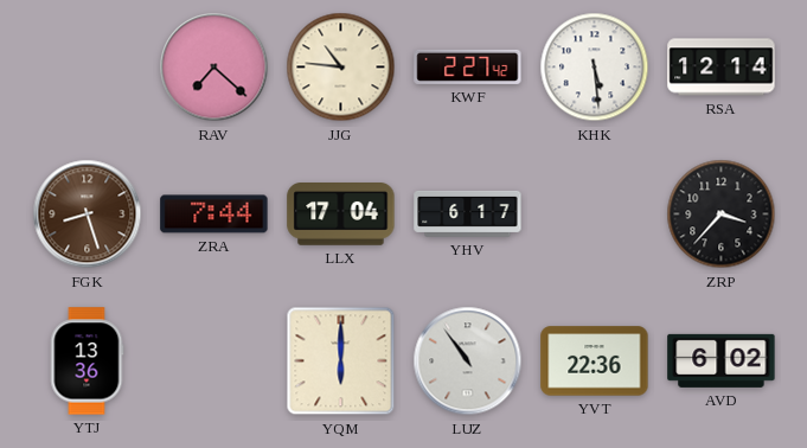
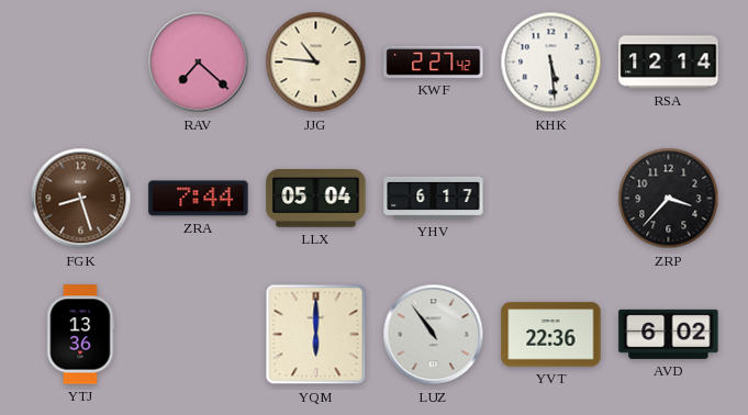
LLX: 17:04 -> 05:04
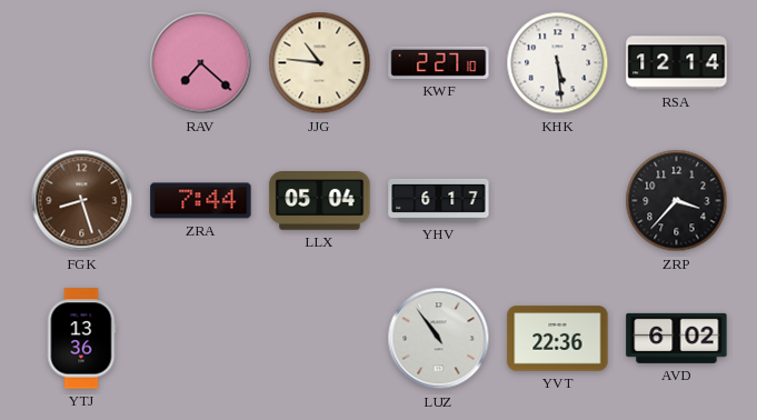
KWF: 2:27:42 -> 2:27:10
YQM: 6:00 -> none
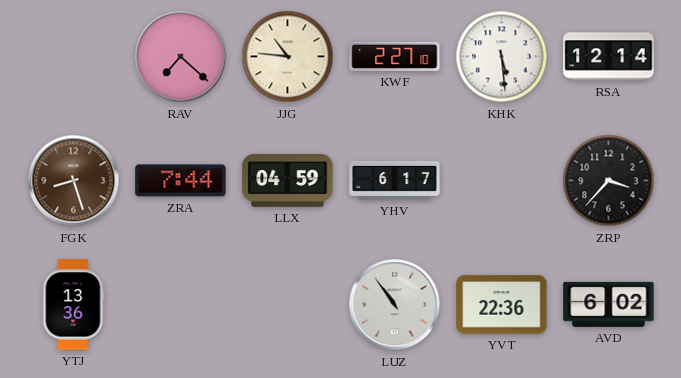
LLX: 05:04 -> 04:59
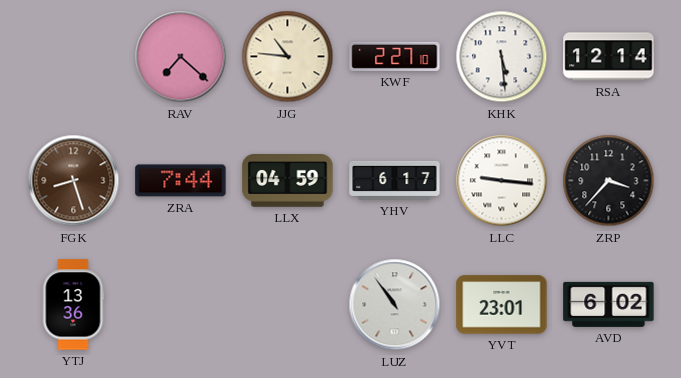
LLC: none -> 9:16
YVT: 22:36 -> 23:01
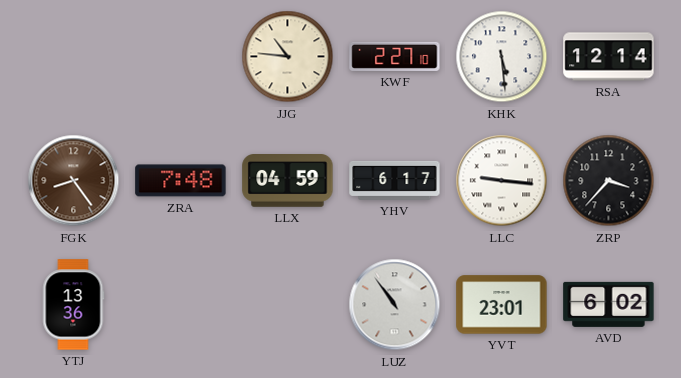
RAV: 7:22 -> none
FGK: 8:27 -> 8:24
ZRA: 7:44 -> 7:48
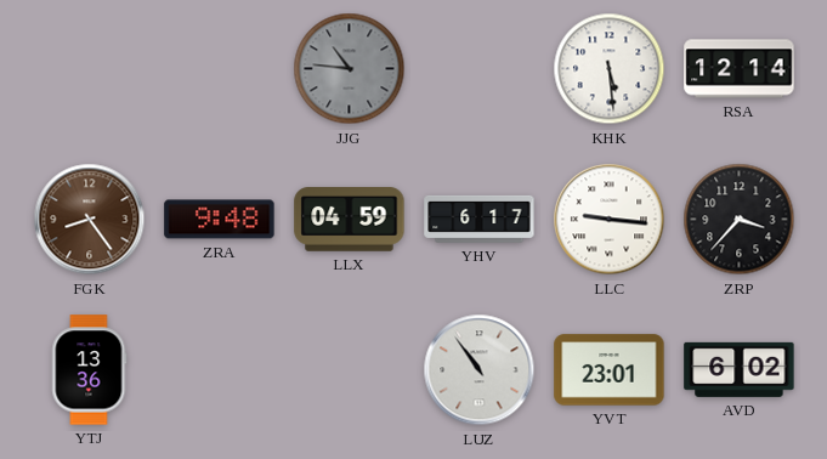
JJG dial: cream -> grey
KWF: 2:27 -> none
ZRA: 7:48 -> 9:48
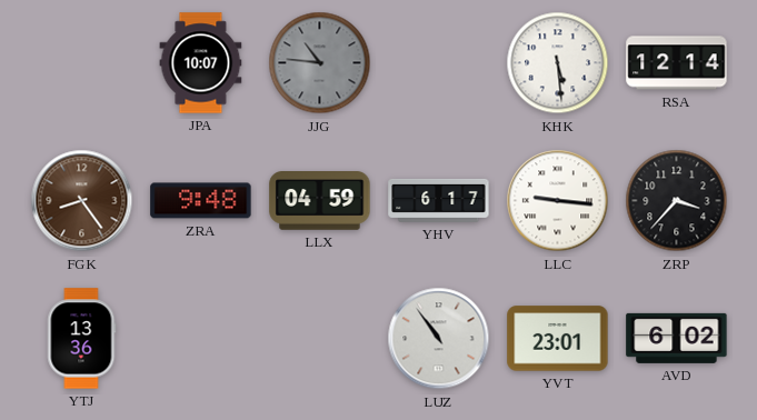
JPA: none -> 10:07
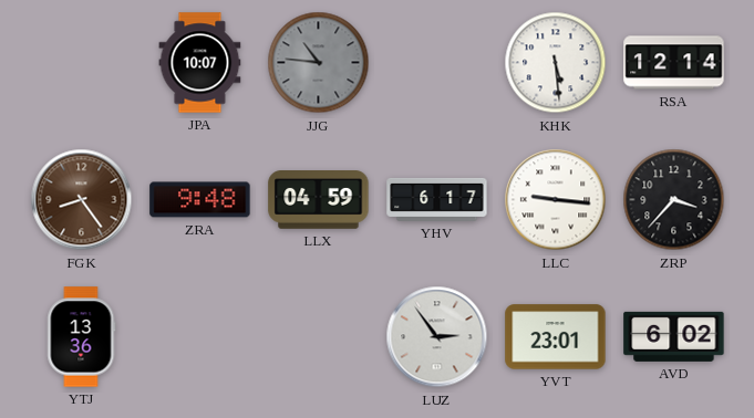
LUZ: 10:54 -> 2:54
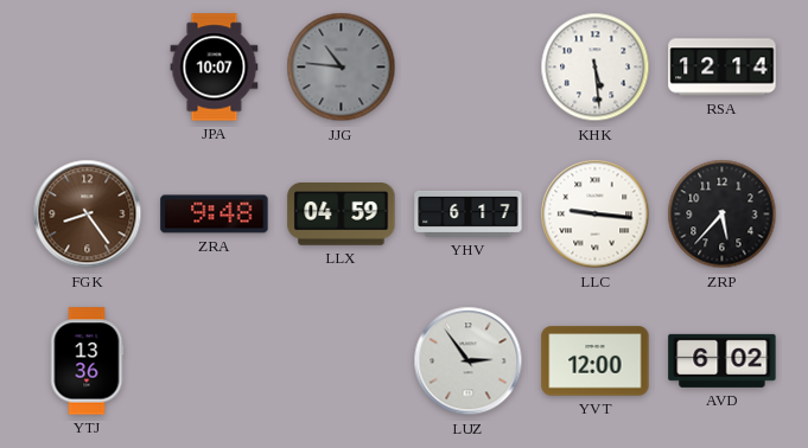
ZRP: 3:37 -> 5:37
YVT: 23:01 -> 12:00
